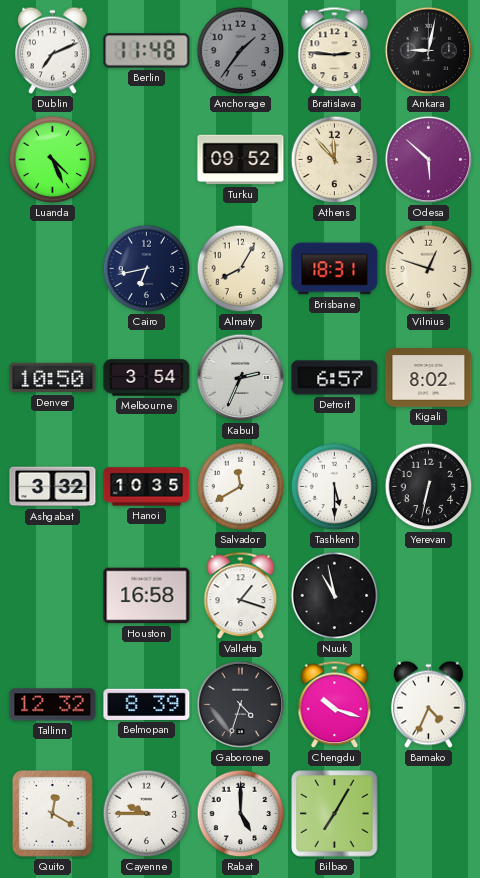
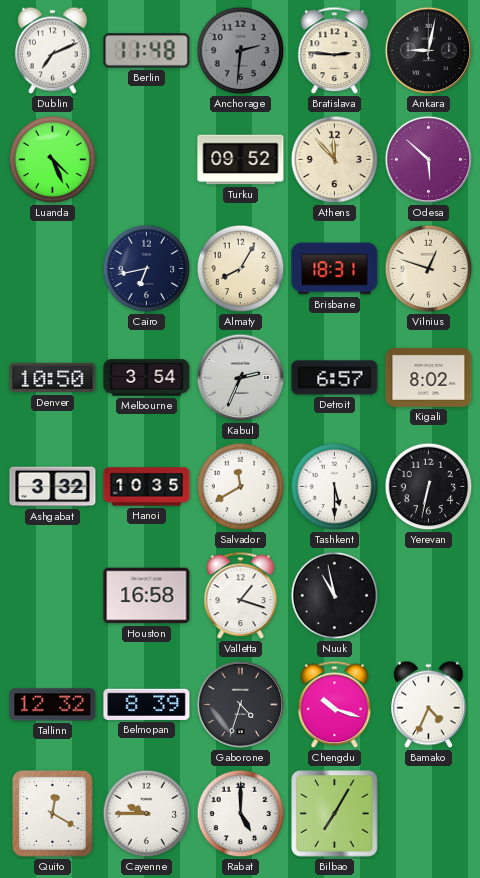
Anchorage: 1:36 -> 2:31
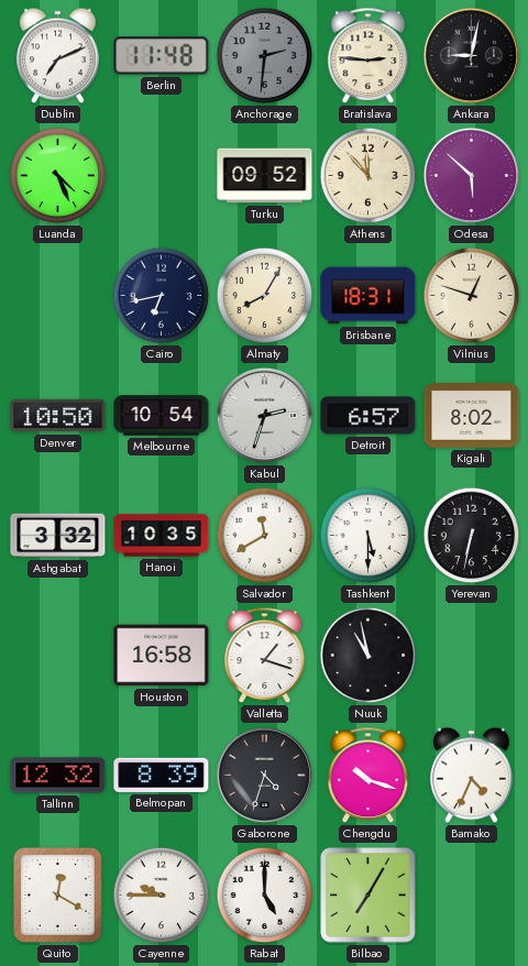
Melbourne: 3:54 -> 10:54
Kabul: 2:34 -> 2:33
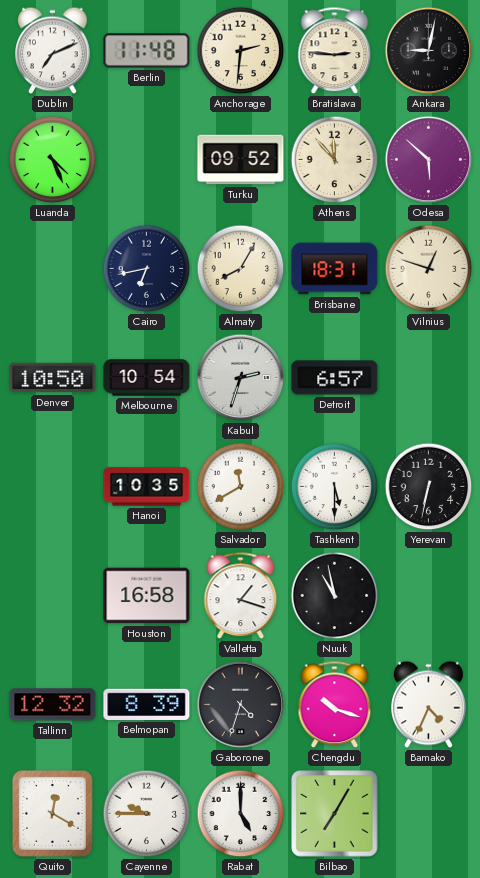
Anchorage dial: grey -> cream
Kigali: 8:02 -> none
Ashgabat: 3:32 -> none
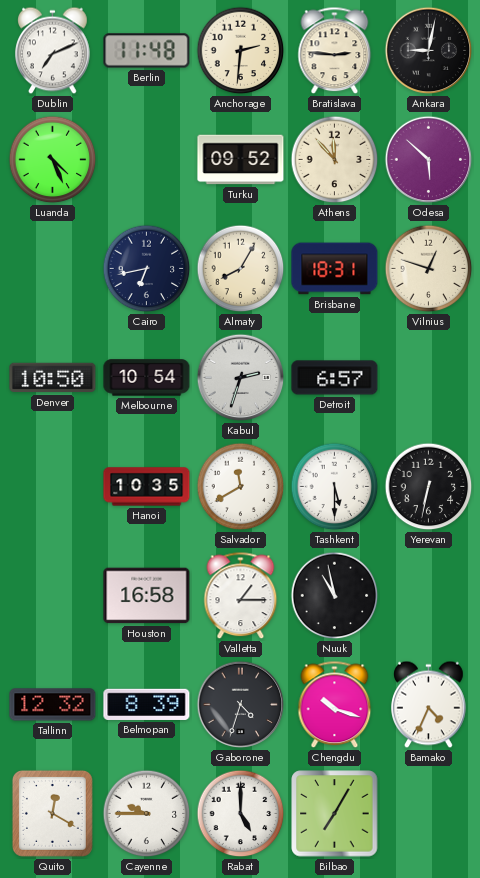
Valletta: 1:18 -> 1:15
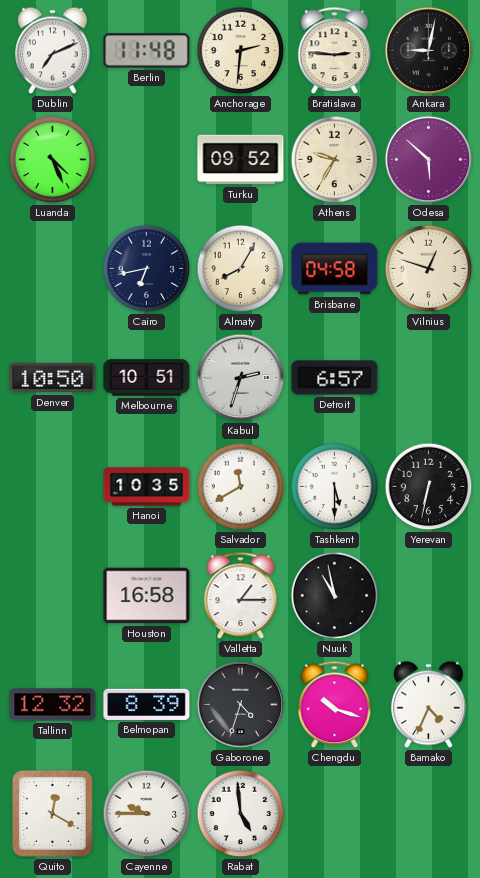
Athens: 11:53 -> 9:35
Brisbane: 18:31 -> 04:58
Melbourne: 10:54 -> 10:51
Rabat: 5:00 -> 4:59
Bilbao: 7:05 -> none
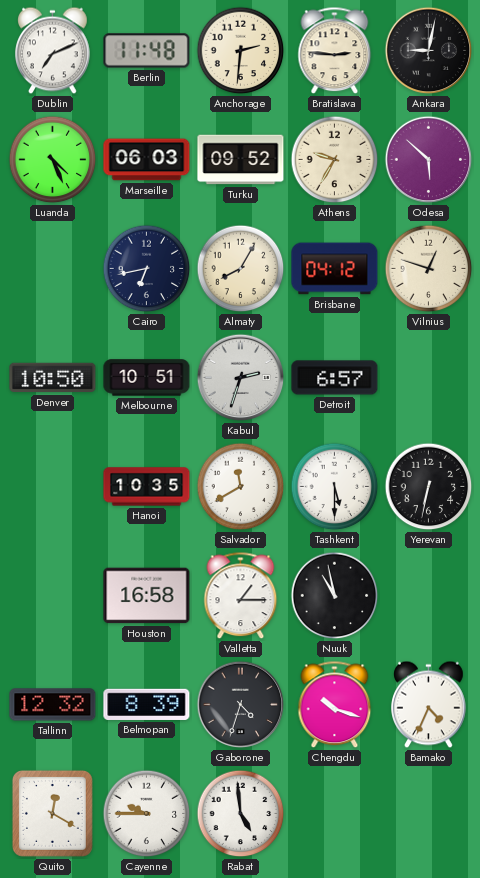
Marseille: none -> 06:03
Brisbane: 04:58 -> 04:12
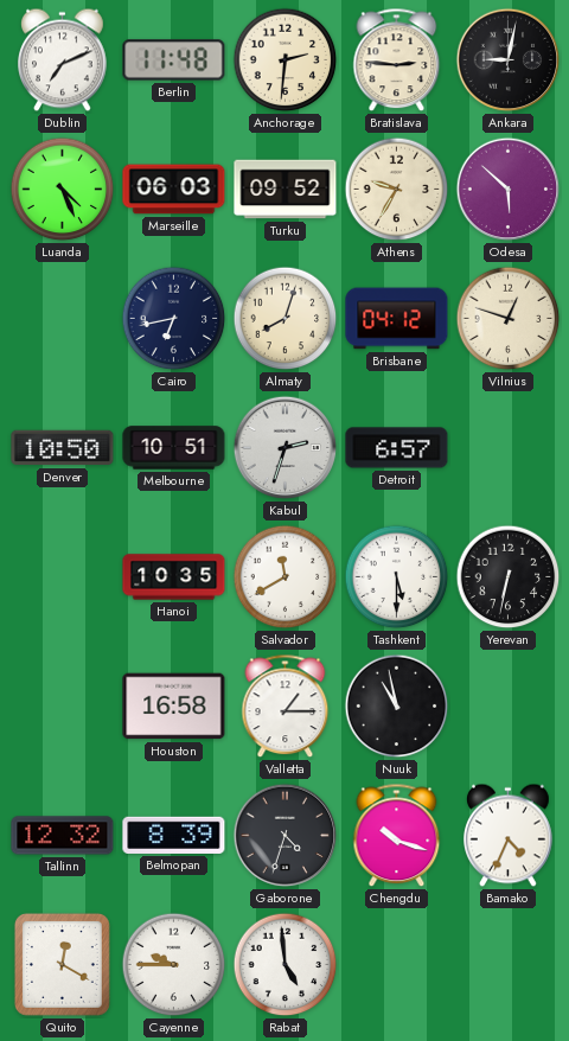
Almaty: 8:05 -> 8:03
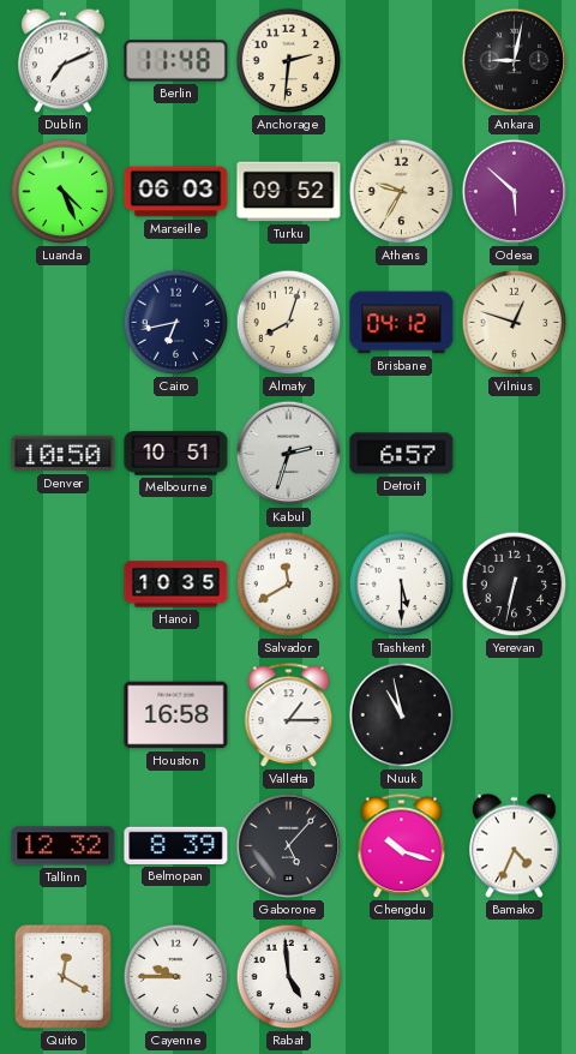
Bratislava: 2:46 -> none
Gaborone: 4:33 -> 5:07
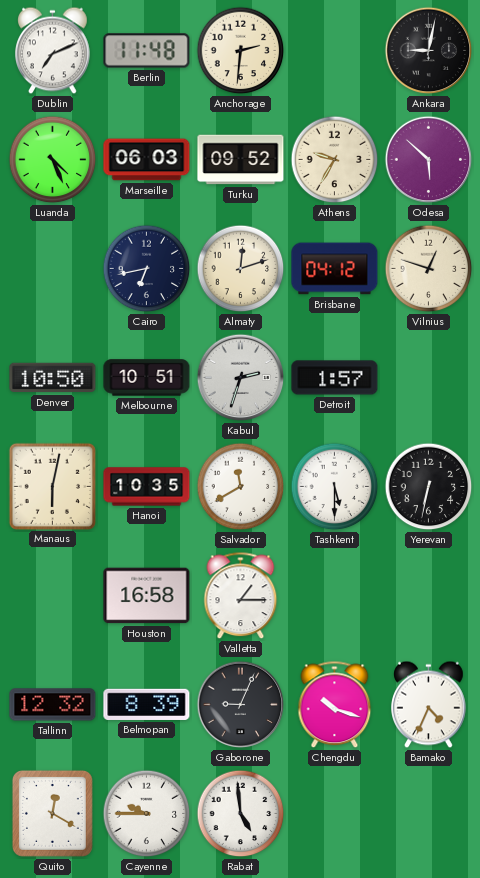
Almaty: 8:03 -> 12:12
Detroit: 6:57 -> 1:57
Manaus: none -> 6:02
Nuuk: 10:58 -> none
Gaborone: 5:07 -> 9:04
